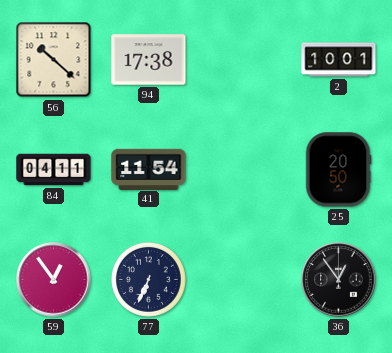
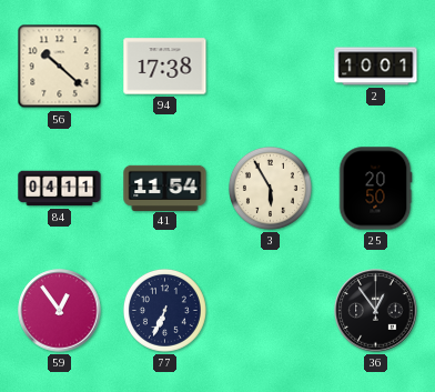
3: none -> 5:55
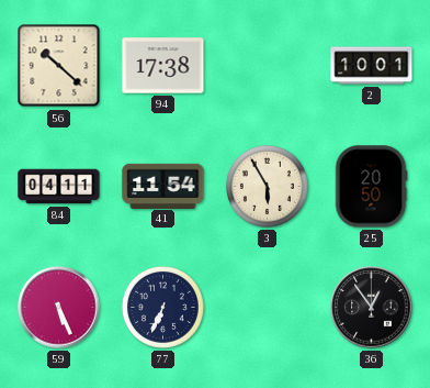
59: 12:54 -> 5:26
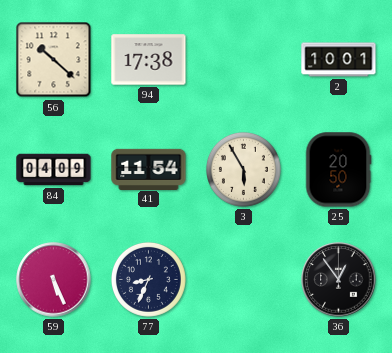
84: 04:11 -> 04:09
77: 6:34 -> 8:34
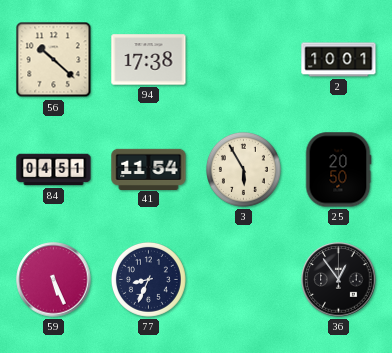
84: 04:09 -> 04:51
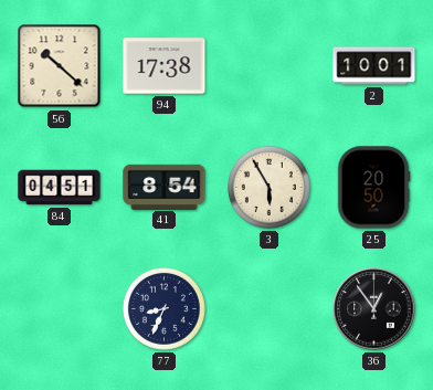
41: 11:54 -> 8:54
59: 5:26 -> none
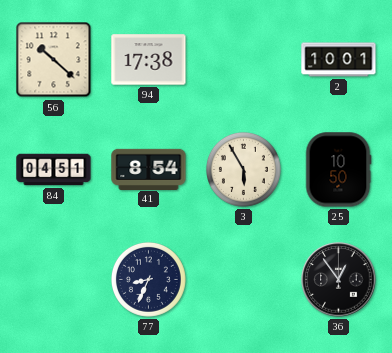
25: 20:50 -> 10:50
